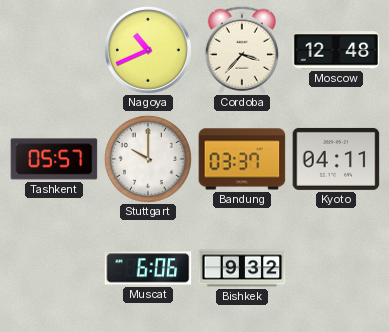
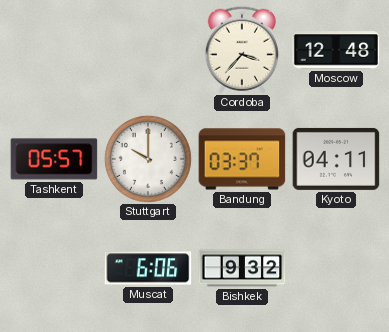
Nagoya: 10:41 -> none
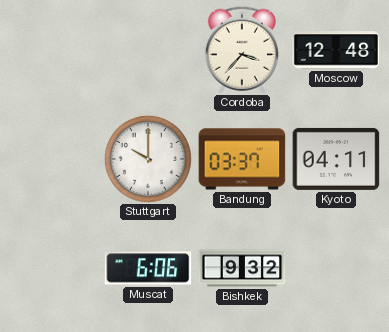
Tashkent: 05:57 -> none
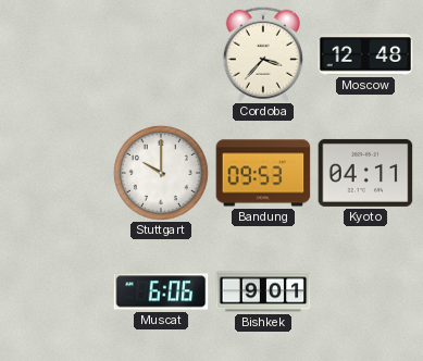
Bandung: 03:37 -> 09:53
Bishkek: 9:32 -> 9:01
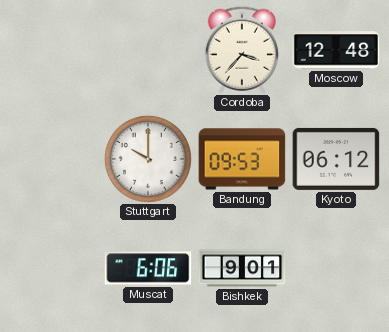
Kyoto: 04:11 -> 06:12
